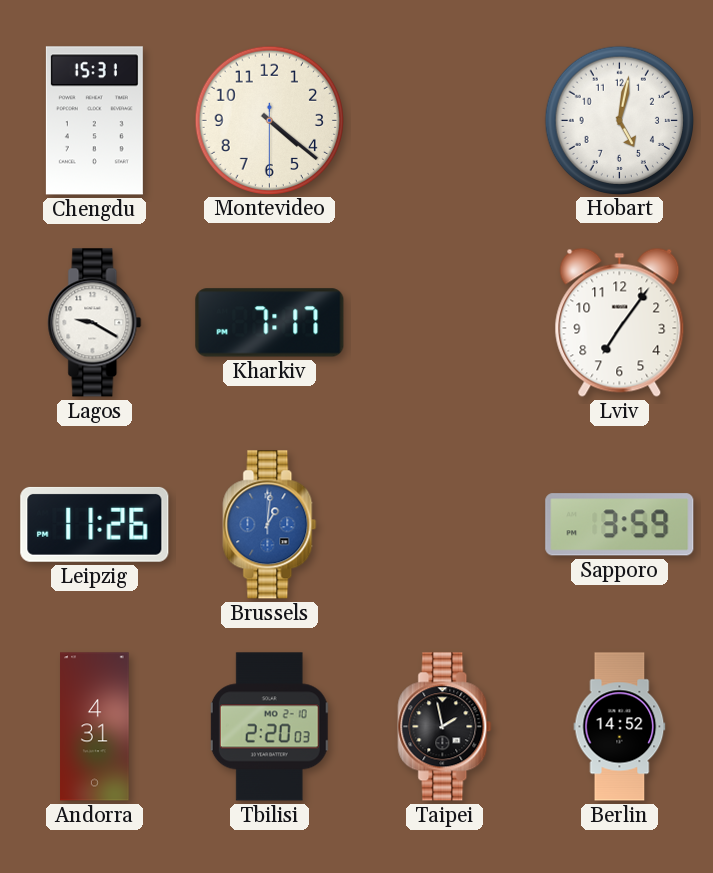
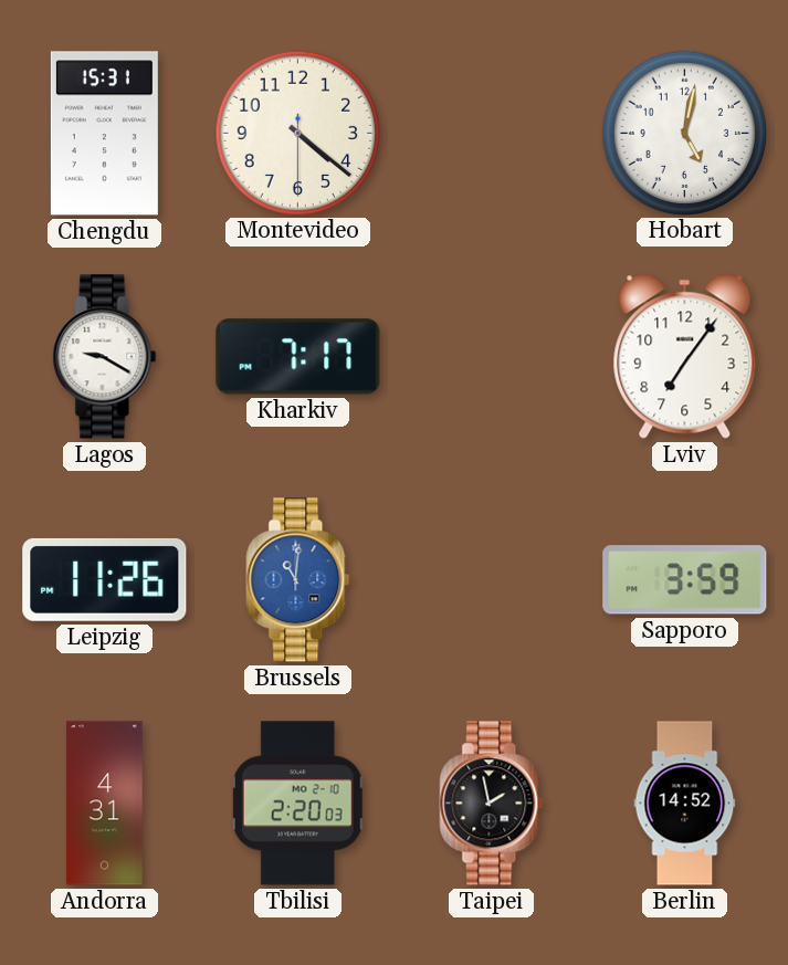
Brussels: 1:01 -> 11:01
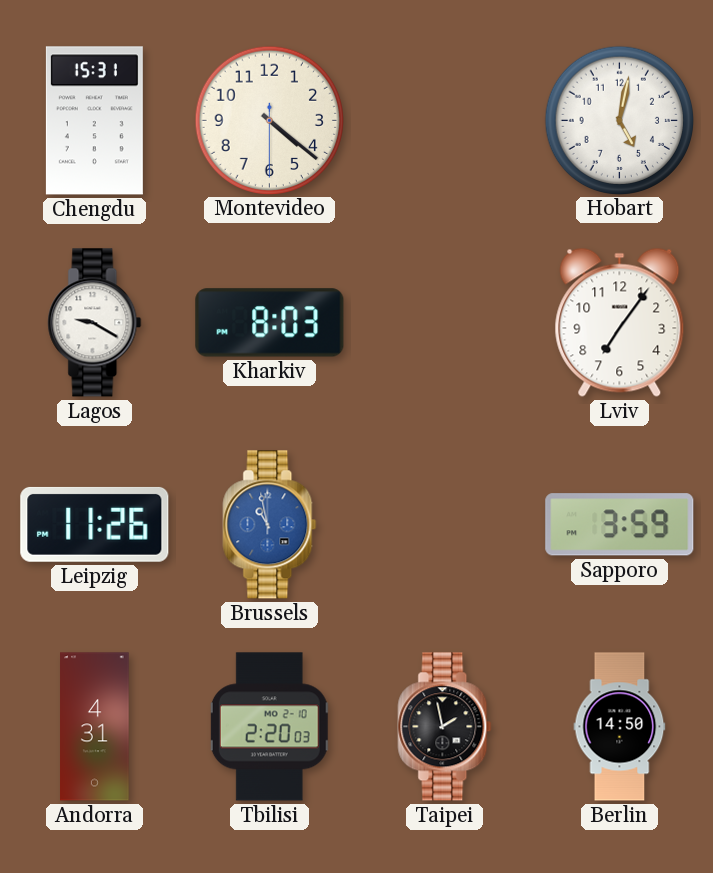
Kharkiv: 7:17 -> 8:03
Brussels: 11:01 -> 10:58
Berlin: 14:52 -> 14:50
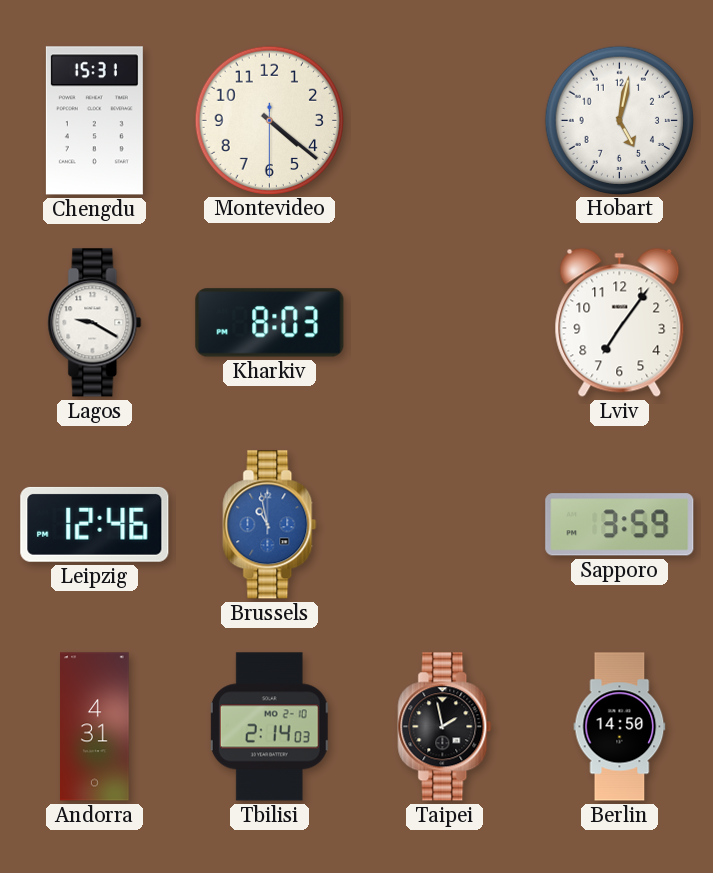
Leipzig: 11:26 -> 12:46
Tbilisi: 2:20 -> 2:14
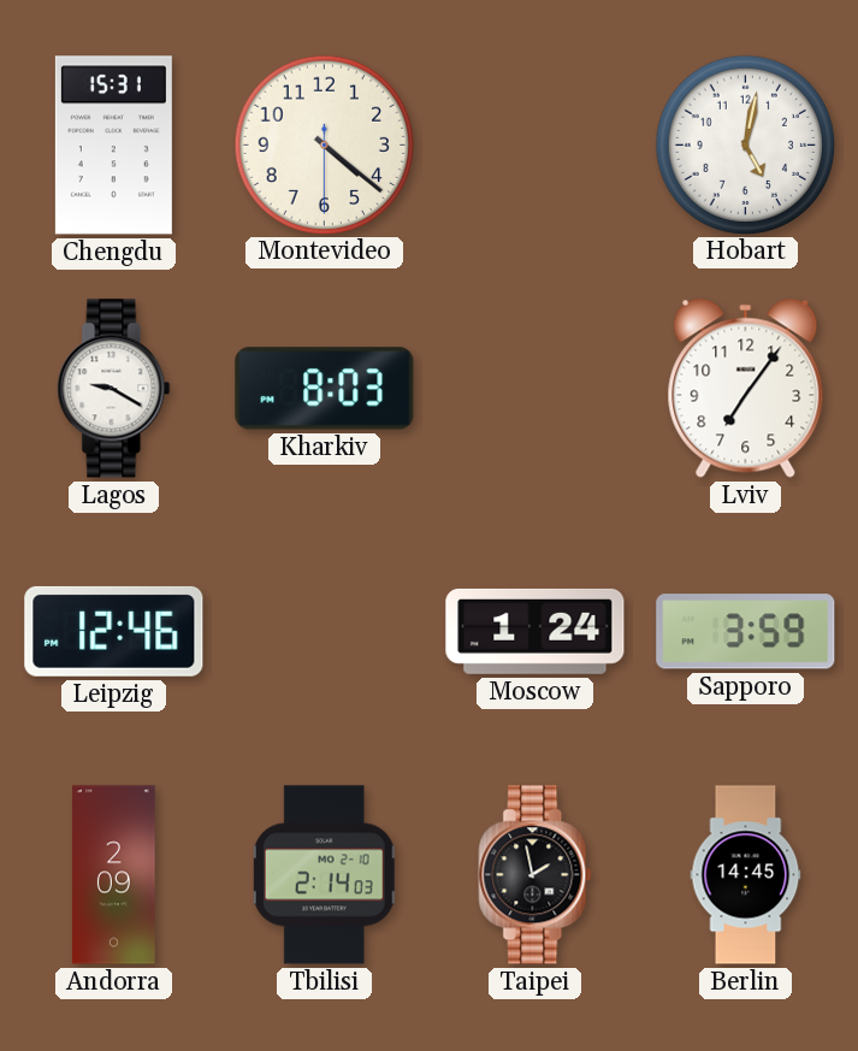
Brussels: 10:58 -> none
Moscow: none -> 1:24
Andorra: 4:31 -> 2:09
Berlin: 14:50 -> 14:45
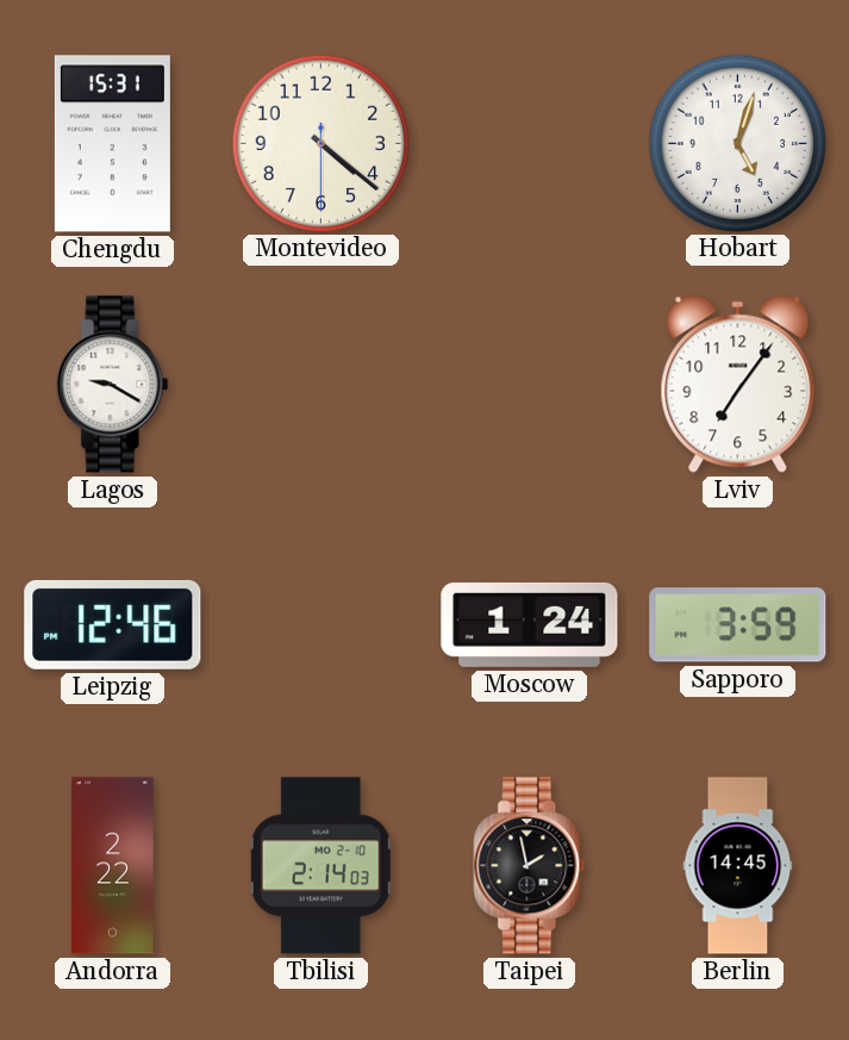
Hobart: 5:02 -> 5:03
Kharkiv: 8:03 -> none
Andorra: 2:09 -> 2:22
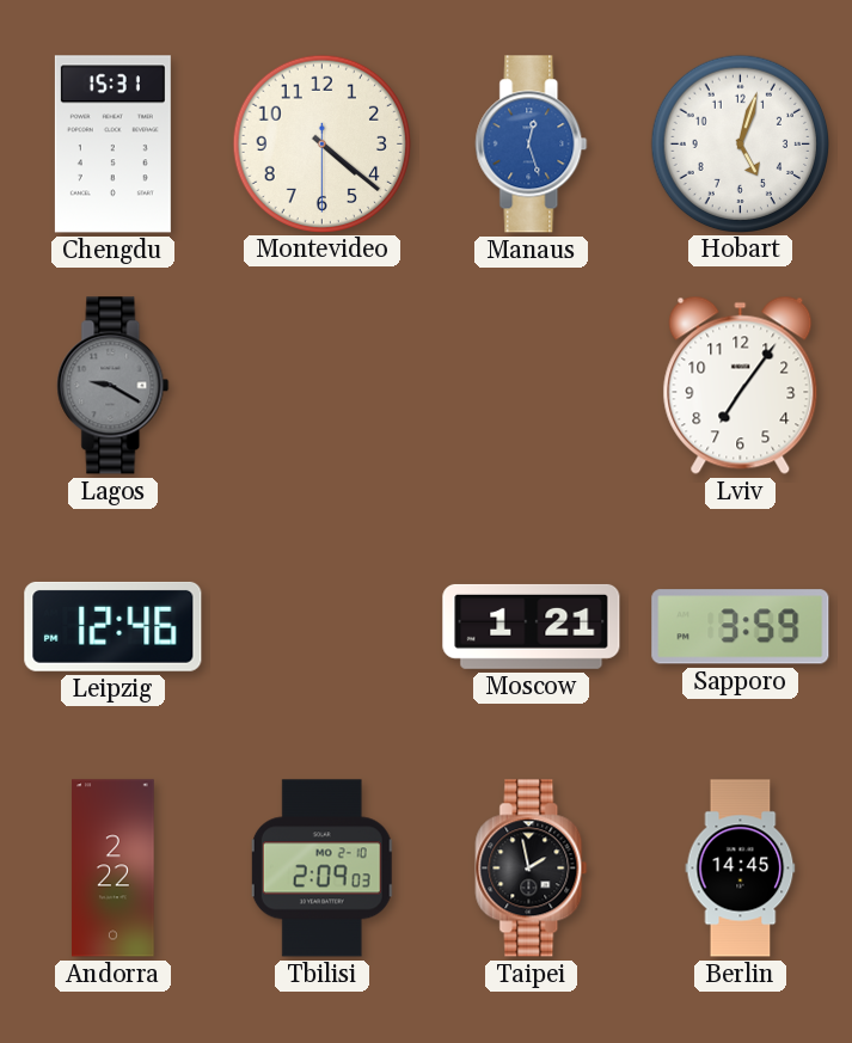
Manaus: none -> 12:27
Lagos dial: white -> grey
Moscow: 1:24 -> 1:21
Tbilisi: 2:14 -> 2:09
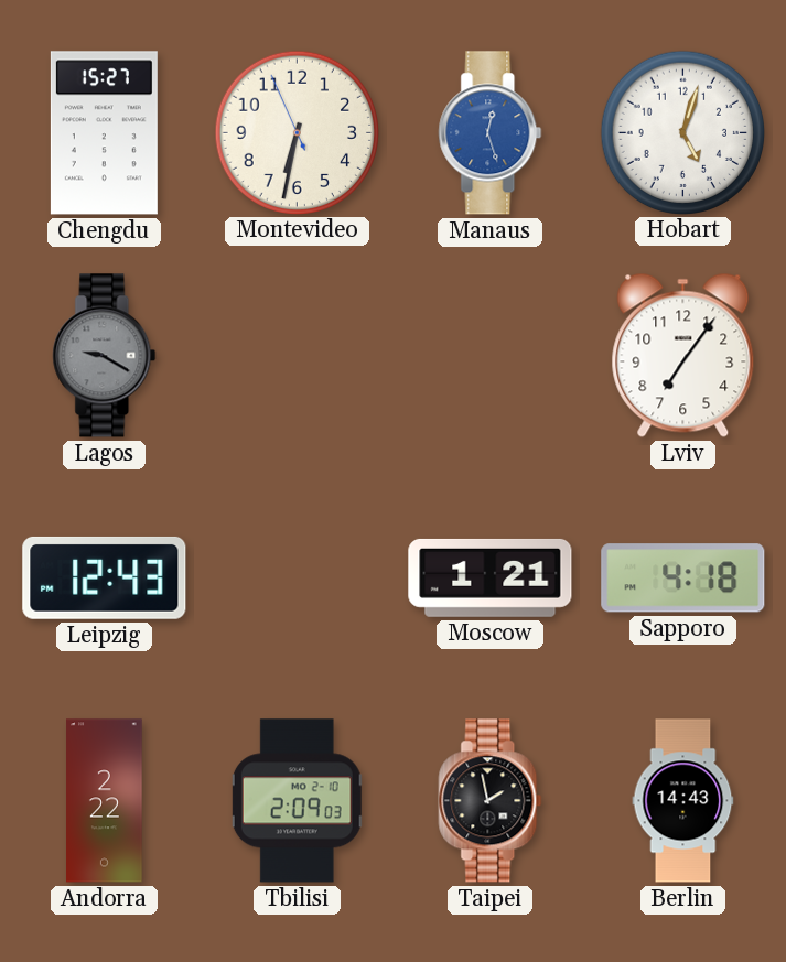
Chengdu: 15:31 -> 15:27
Montevideo: 4:21 -> 6:31
Leipzig: 12:46 -> 12:43
Sapporo: 3:59 -> 4:18
Berlin: 14:45 -> 14:43
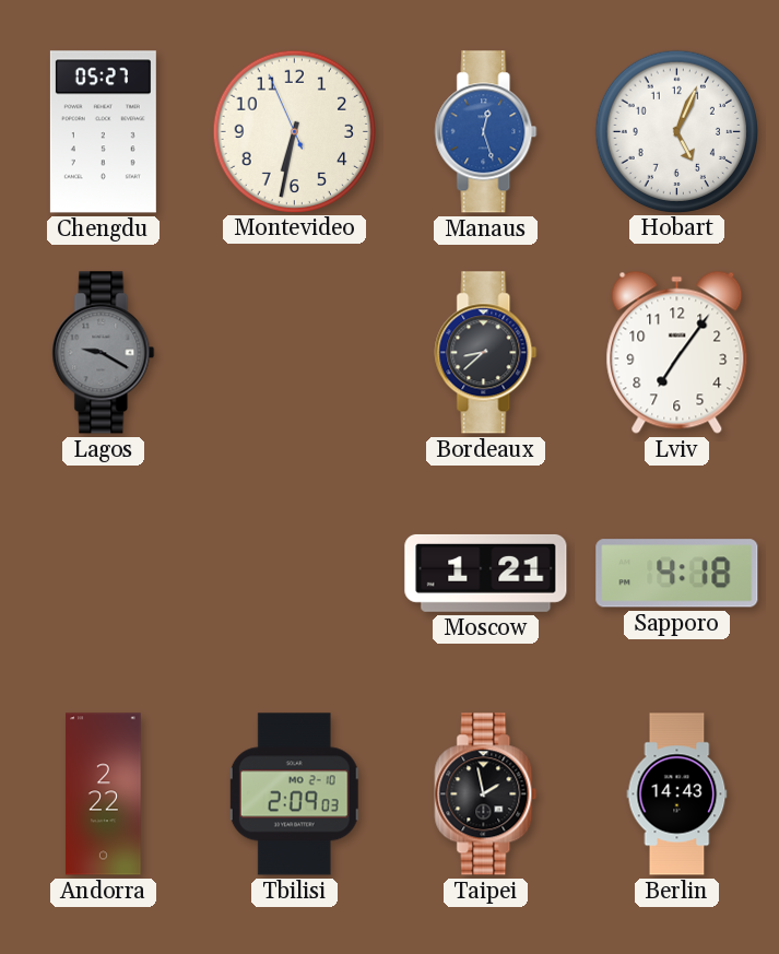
Chengdu: 15:27 -> 05:27
Hobart: 5:03 -> 5:04
Bordeaux: none -> 8:38
Leipzig: 12:43 -> none
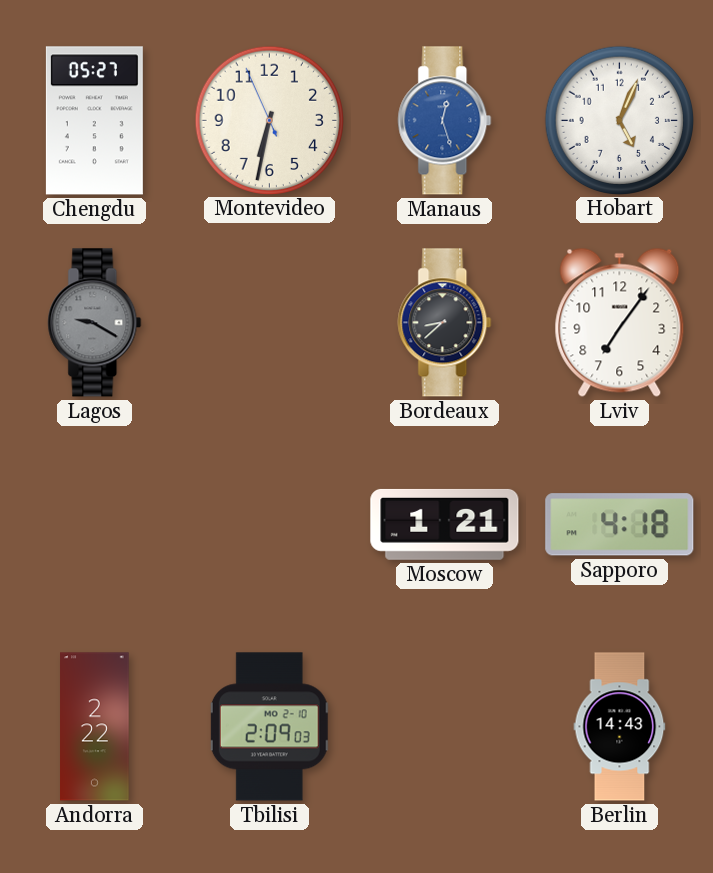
Taipei: 1:58 -> none
